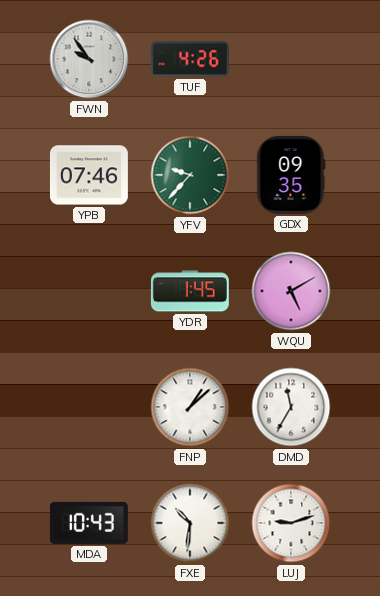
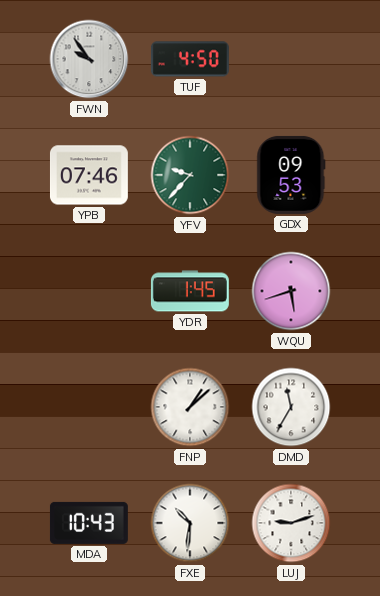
TUF: 4:26 -> 4:50
GDX: 09:35 -> 09:53
WQU: 5:10 -> 5:42
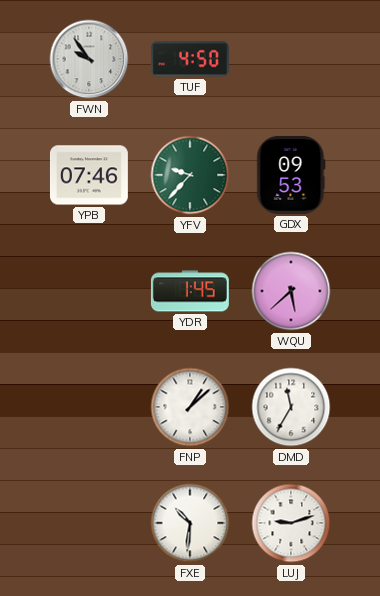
WQU: 5:42 -> 5:38
MDA: 10:43 -> none
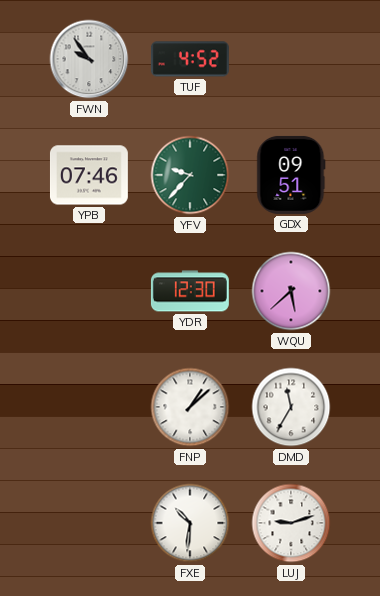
TUF: 4:50 -> 4:52
GDX: 09:53 -> 09:51
YDR: 1:45 -> 12:30
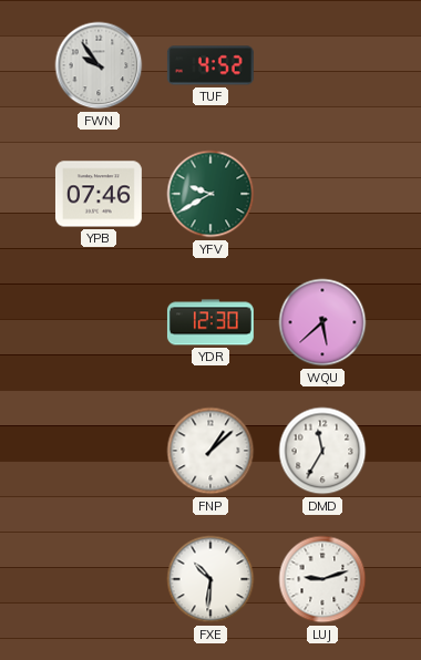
YFV: 9:37 -> 9:40
GDX: 09:51 -> none
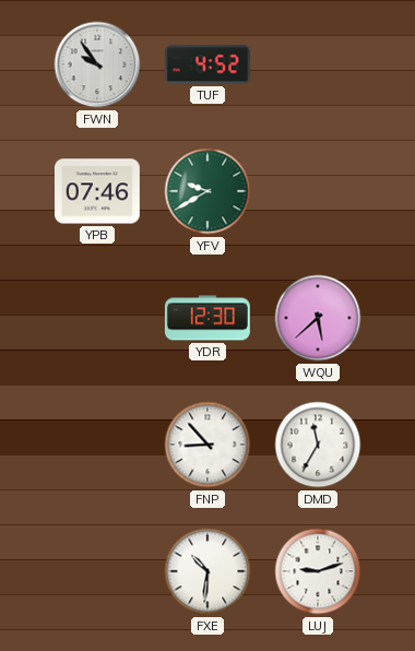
FNP: 1:08 -> 8:53
